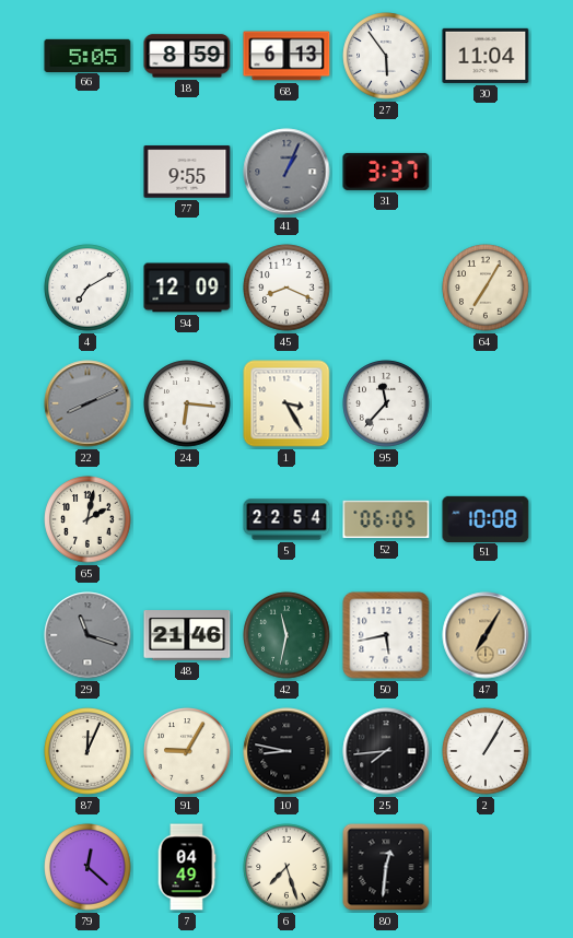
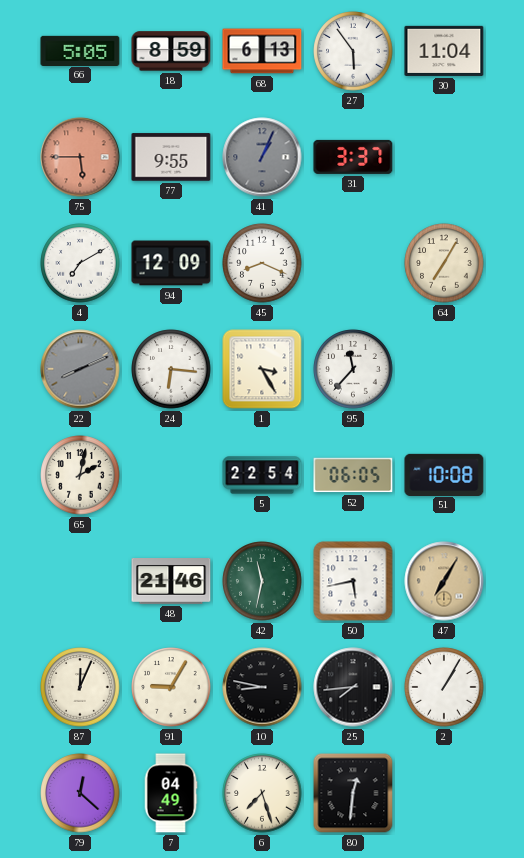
75: none -> 5:45
29: 11:18 -> none
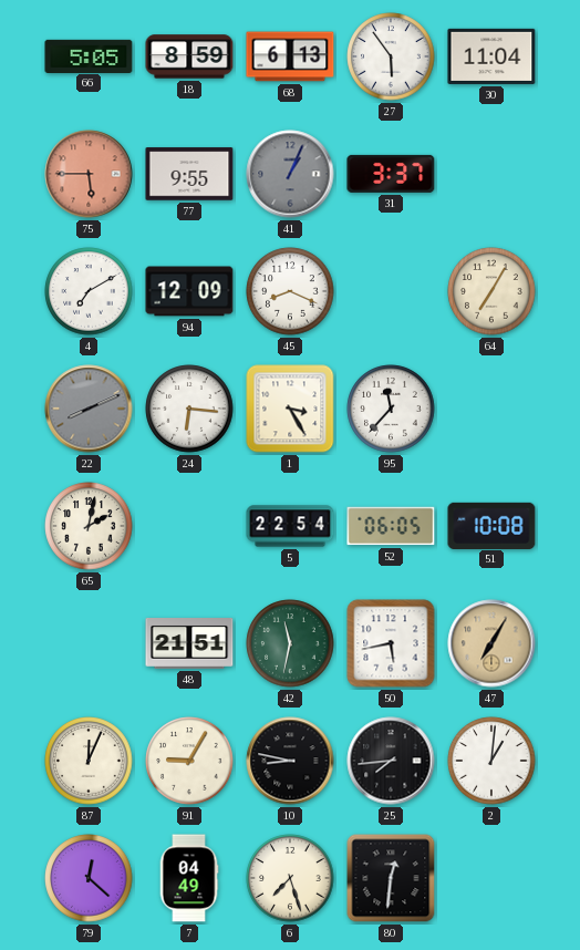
48: 21:46 -> 21:51
2: 1:05 -> 1:01
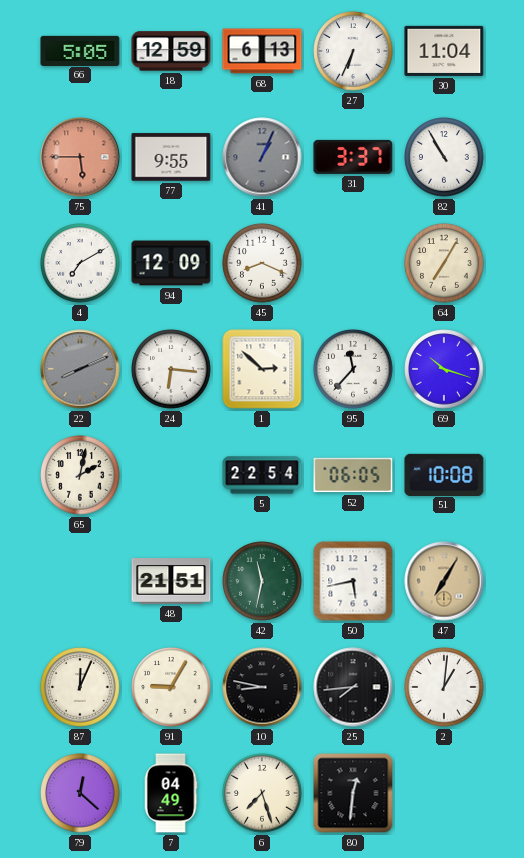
18: 8:59 -> 12:59
27: 5:54 -> 6:34
82: none -> 10:55
1: 3:25 -> 2:52
69: none -> 10:18
